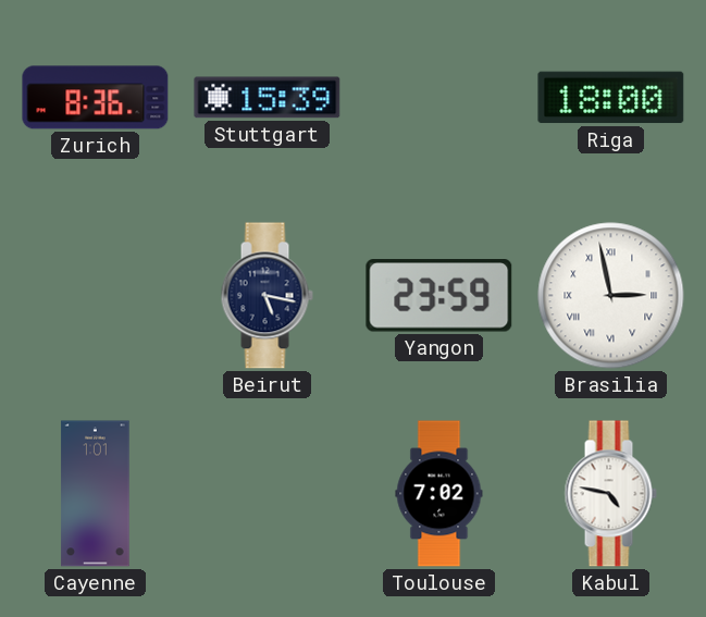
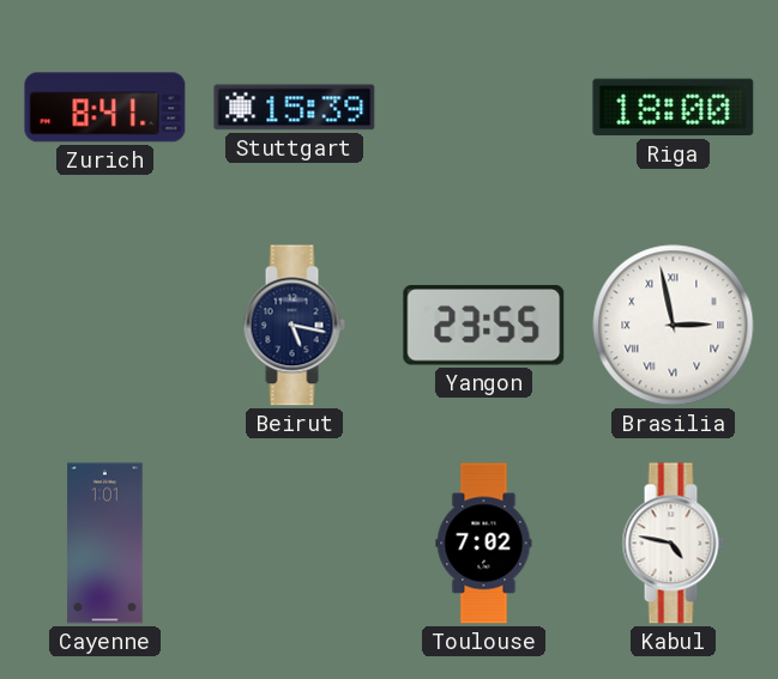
Zurich: 8:36 -> 8:41
Yangon: 23:59 -> 23:55
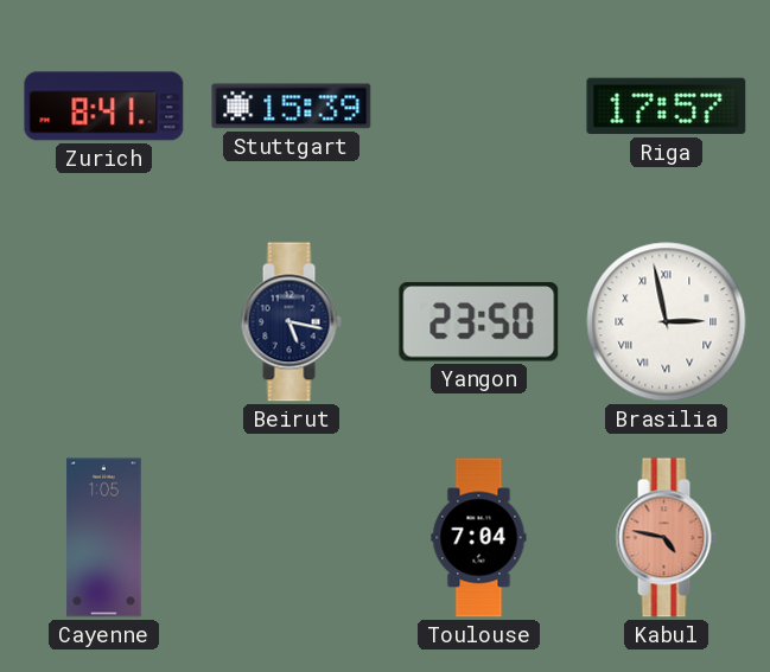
Riga: 18:00 -> 17:57
Yangon: 23:55 -> 23:50
Cayenne: 1:01 -> 1:05
Toulouse: 7:02 -> 7:04
Kabul dial: white -> salmon
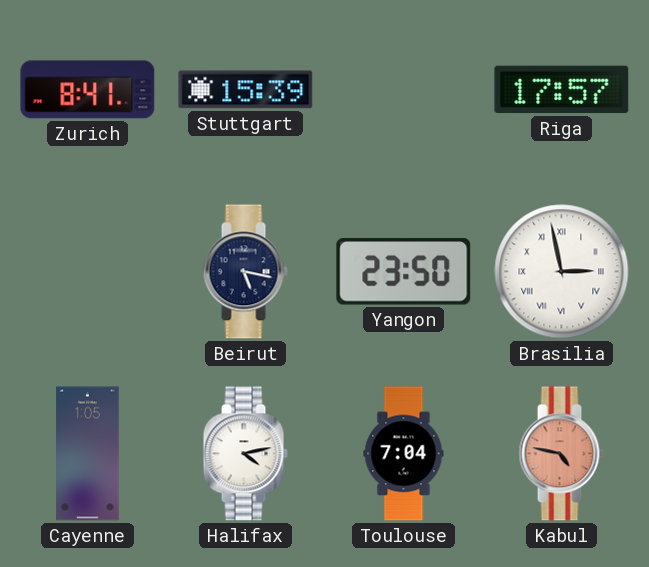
Halifax: none -> 4:13
